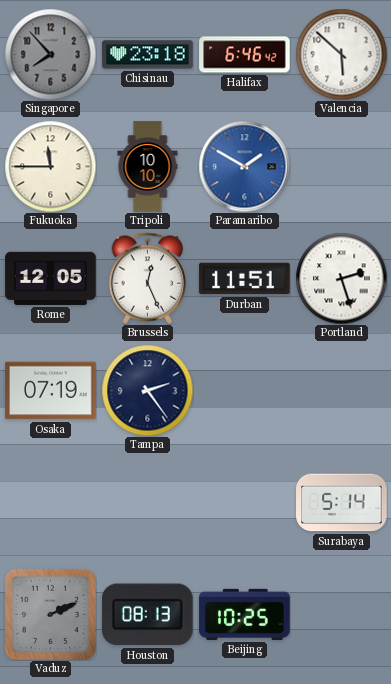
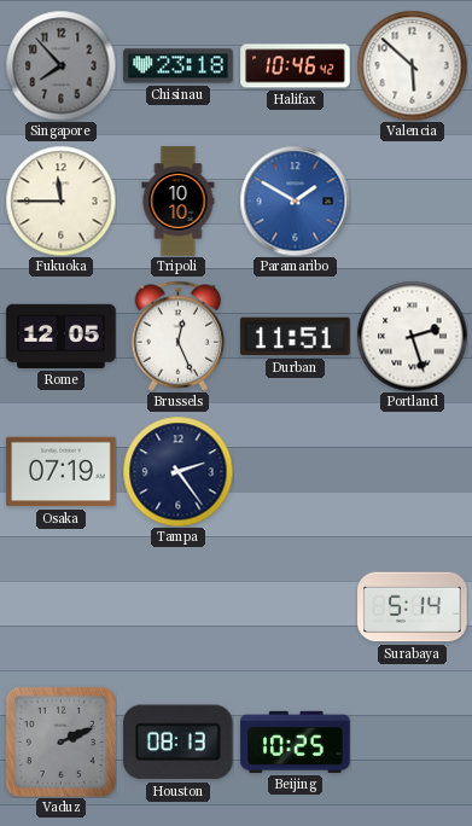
Halifax: 6:46 -> 10:46
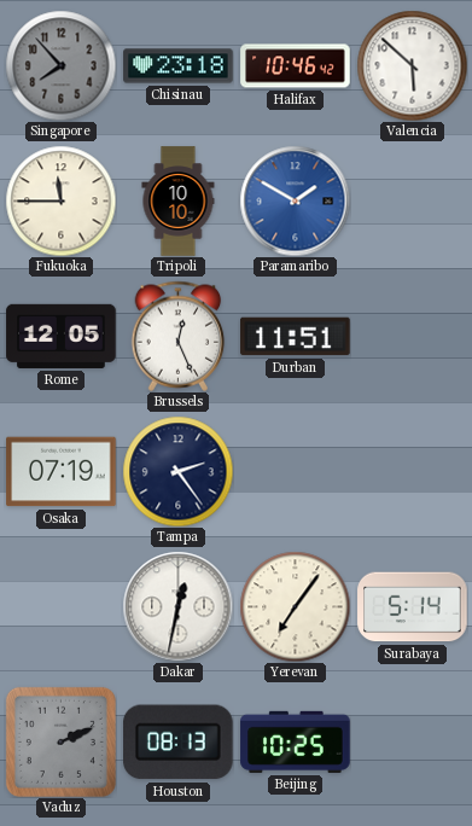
Portland: 2:27 -> none
Dakar: none -> 12:32
Yerevan: none -> 7:06
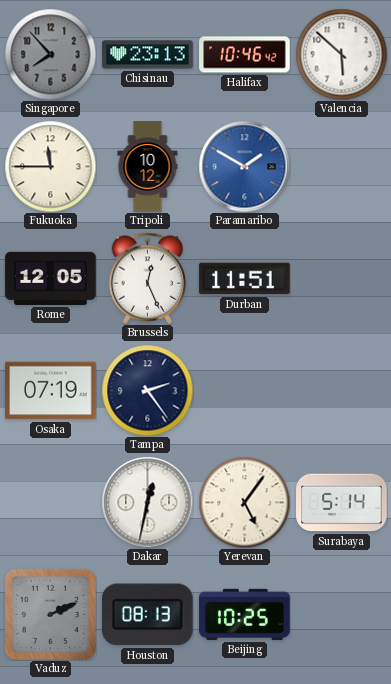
Chisinau: 23:18 -> 23:13
Tripoli: 10:10 -> 10:12
Yerevan: 7:06 -> 5:06
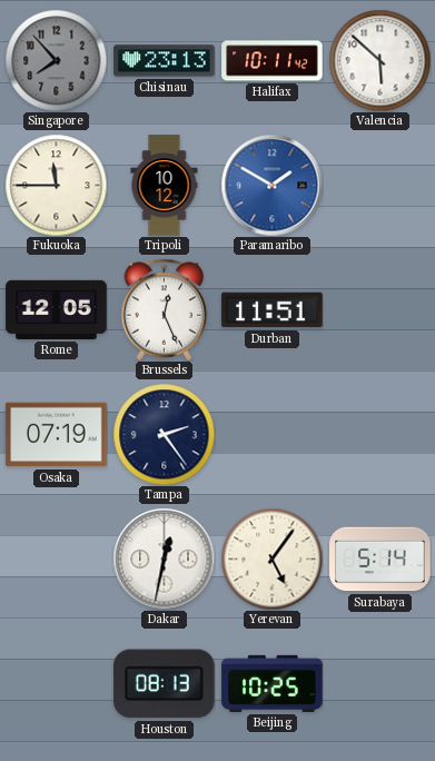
Halifax: 10:46 -> 10:11
Vaduz: 2:11 -> none
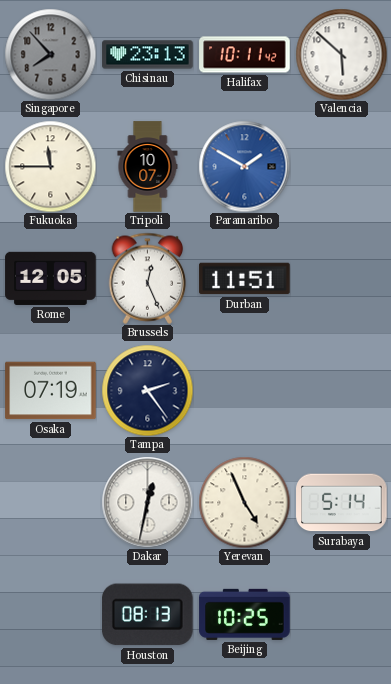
Tripoli: 10:12 -> 10:07
Yerevan: 5:06 -> 4:56
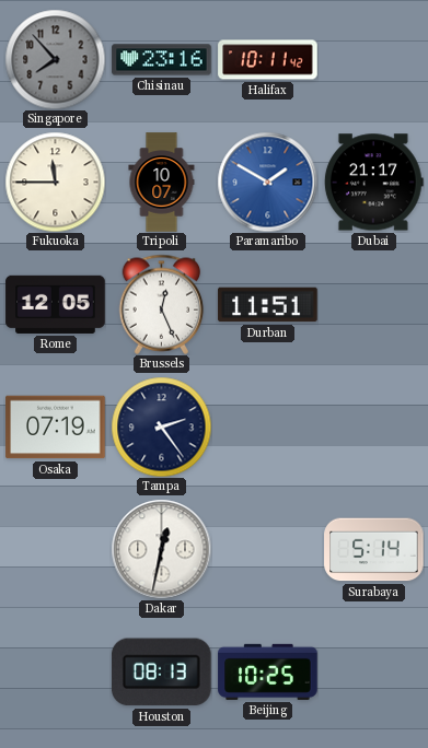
Chisinau: 23:13 -> 23:16
Valencia: 5:52 -> none
Dubai: none -> 21:17
Yerevan: 4:56 -> none
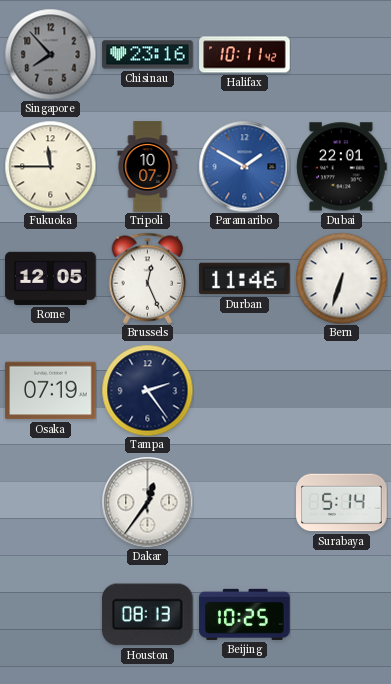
Dubai: 21:17 -> 22:01
Durban: 11:51 -> 11:46
Bern: none -> 6:33
Dakar: 12:32 -> 12:36
